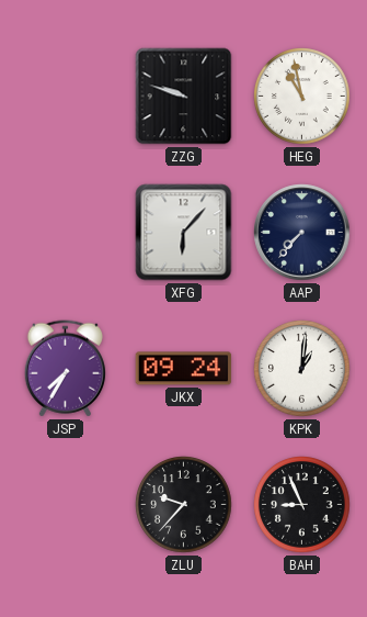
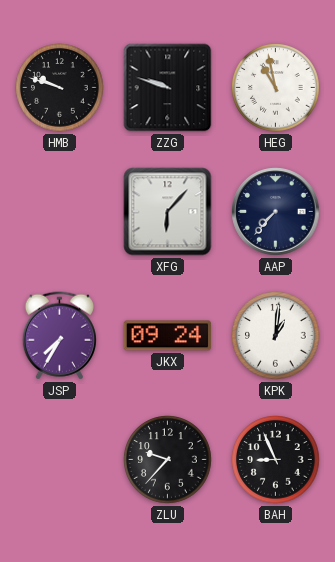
HMB: none -> 9:48
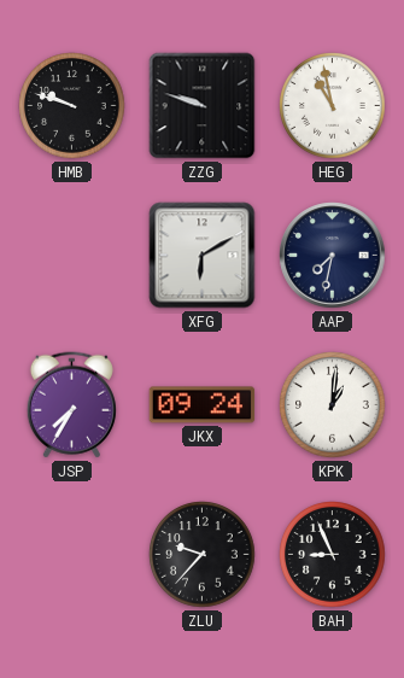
XFG: 6:07 -> 6:10
AAP: 7:37 -> 7:32
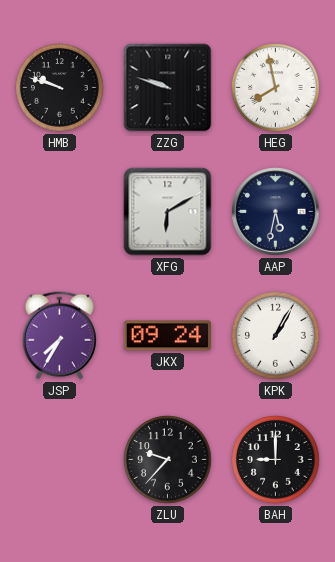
HEG: 10:58 -> 7:58
AAP: 7:32 -> 5:32
KPK: 1:01 -> 1:05
BAH: 8:56 -> 9:00
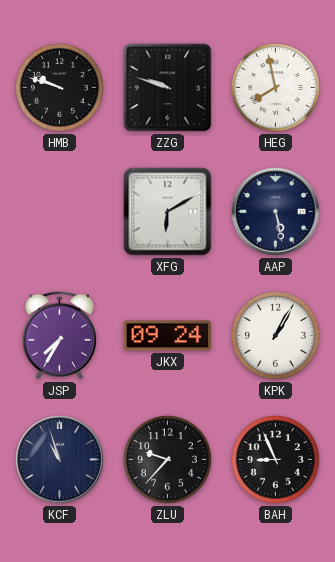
AAP: 5:32 -> 5:28
KCF: none -> 10:57
BAH: 9:00 -> 8:56
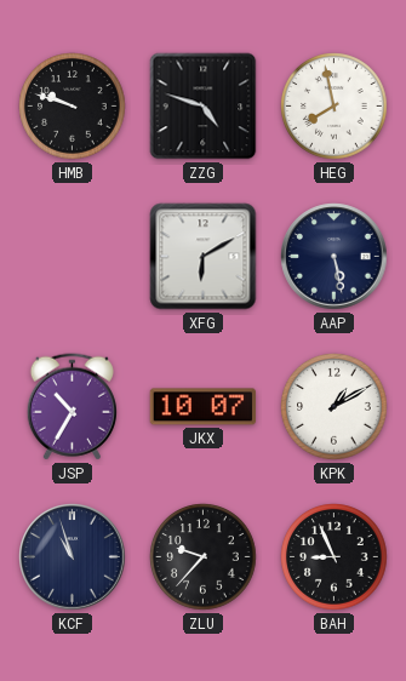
ZZG: 9:48 -> 4:48
JSP: 7:35 -> 10:35
JKX: 09:24 -> 10:07
KPK: 1:05 -> 1:10
